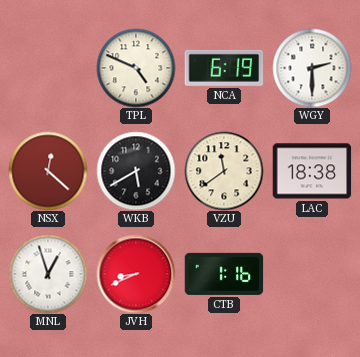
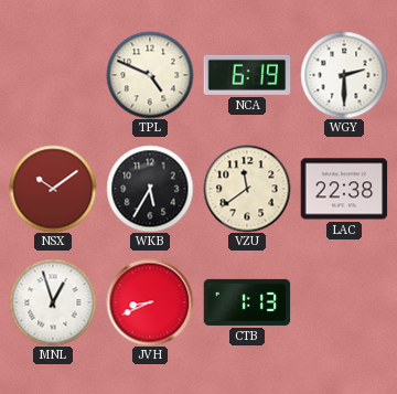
NSX: 12:22 -> 10:09
WKB: 5:40 -> 5:35
LAC: 18:38 -> 22:38
CTB: 1:16 -> 1:13
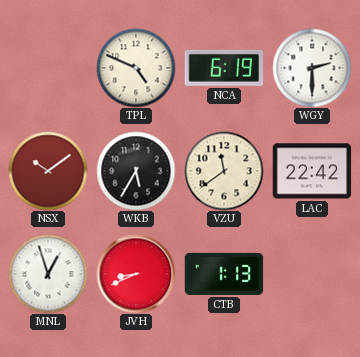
LAC: 22:38 -> 22:42
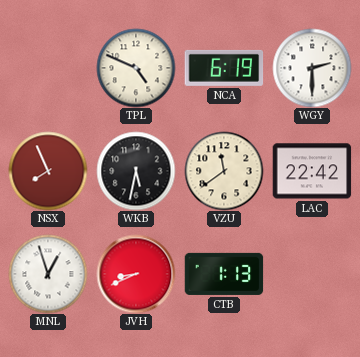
NSX: 10:09 -> 7:56
WKB: 5:35 -> 5:32
